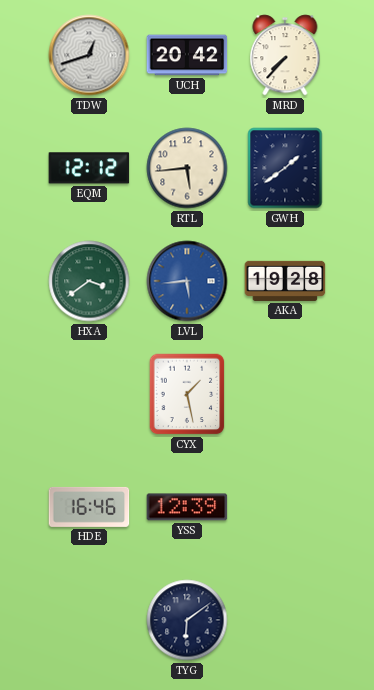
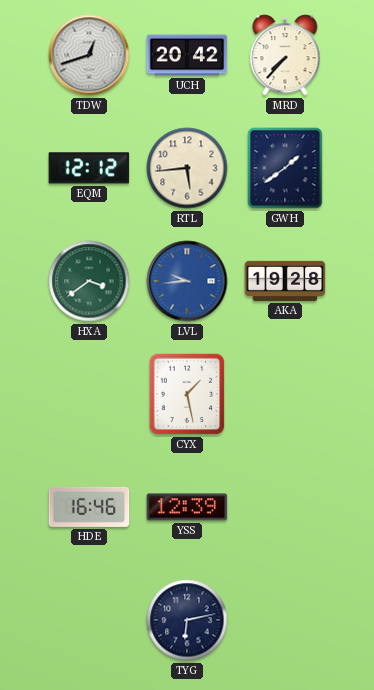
LVL: 5:44 -> 9:44
TYG: 6:09 -> 6:13
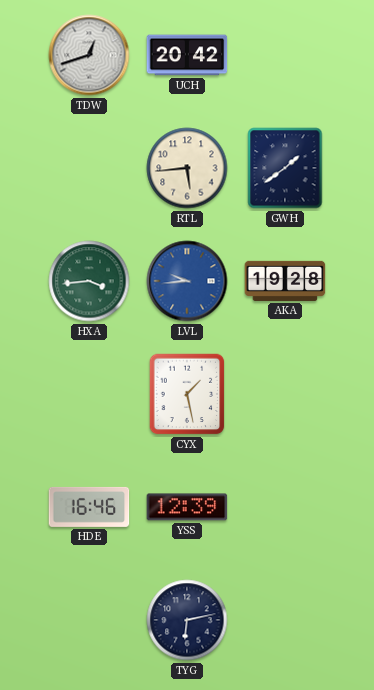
MRD: 7:37 -> none
EQM: 12:12 -> none
HXA: 3:39 -> 3:44
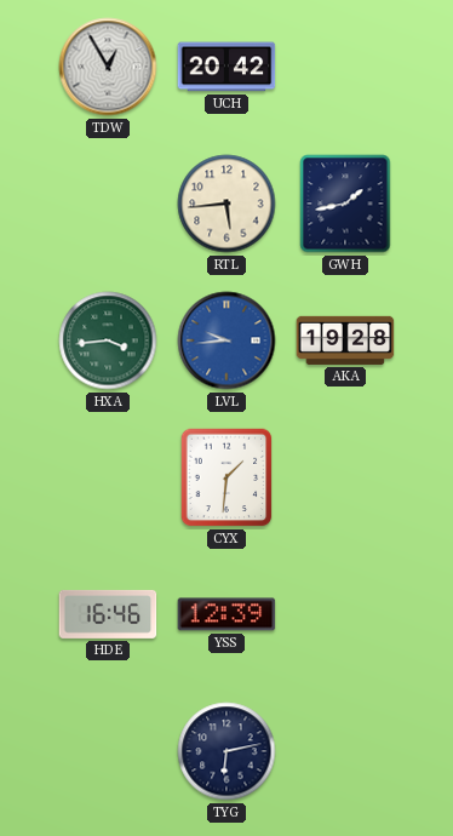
TDW: 12:42 -> 12:55
GWH: 1:39 -> 1:43
CYX: 1:28 -> 1:31
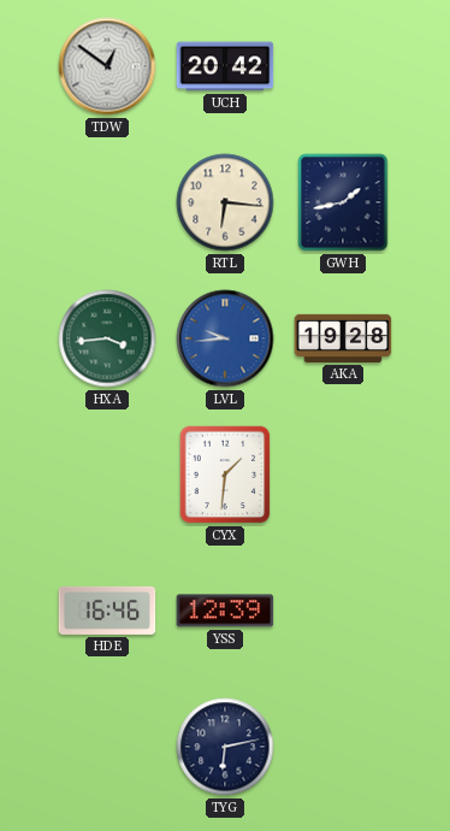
TDW: 12:55 -> 12:51
RTL: 5:44 -> 6:16
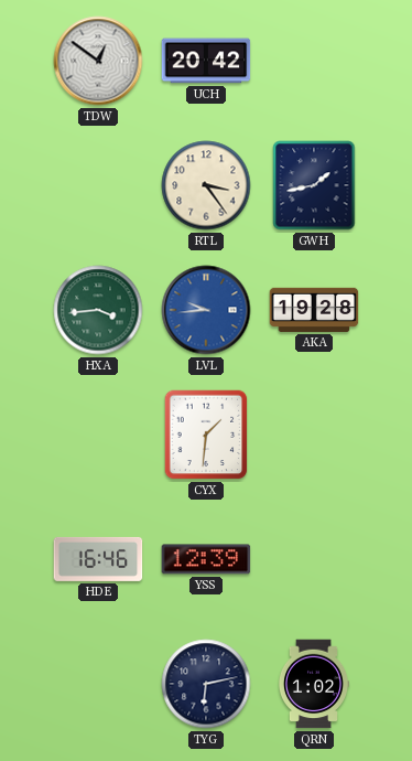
RTL: 6:16 -> 3:24
QRN: none -> 1:02
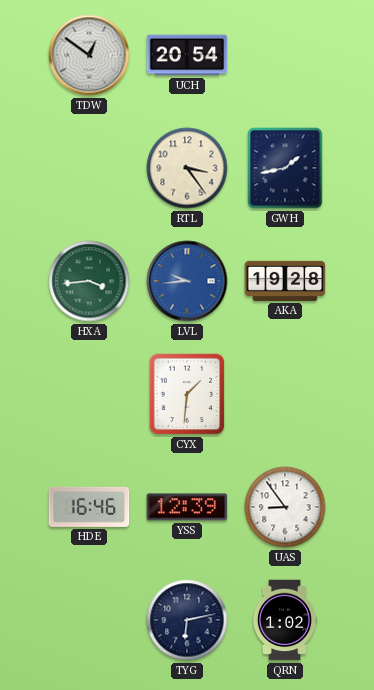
UCH: 20:42 -> 20:54
UAS: none -> 8:54
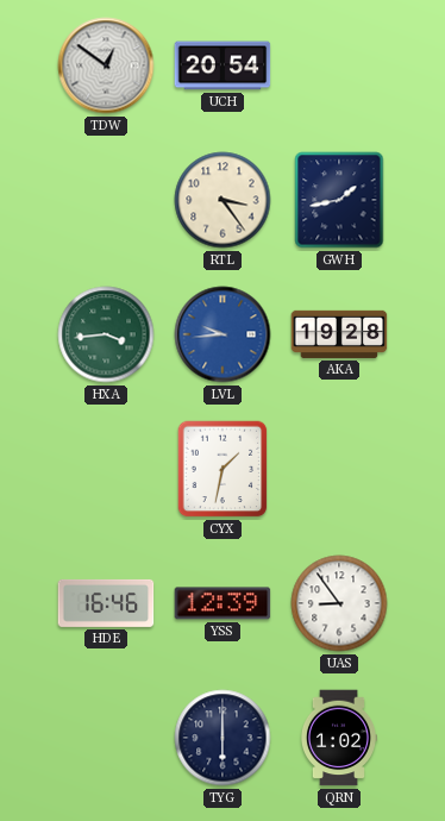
CYX: 1:31 -> 1:32
TYG: 6:13 -> 6:00
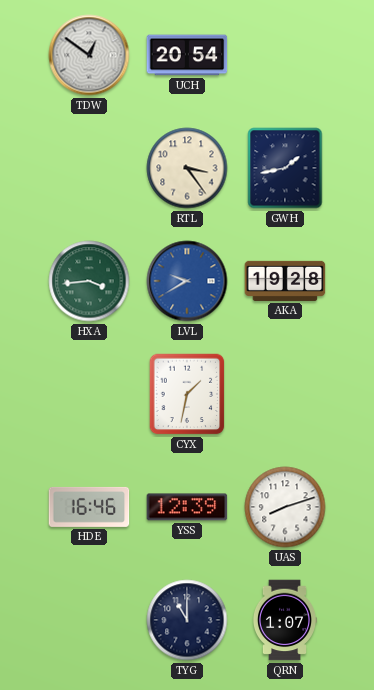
LVL: 9:44 -> 9:40
UAS: 8:54 -> 8:12
TYG: 6:00 -> 11:00
QRN: 1:02 -> 1:07
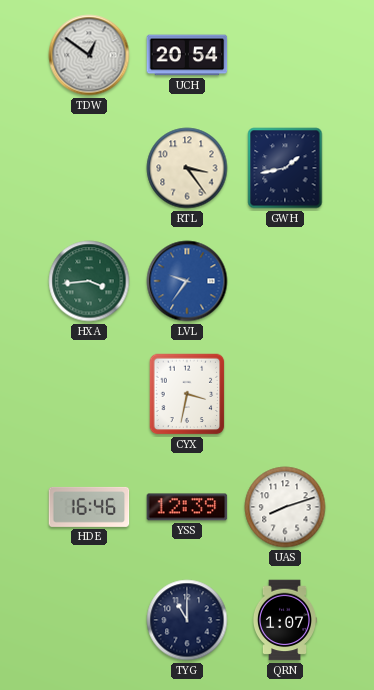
LVL: 9:40 -> 9:36
AKA: 19:28 -> none
CYX: 1:32 -> 3:32
